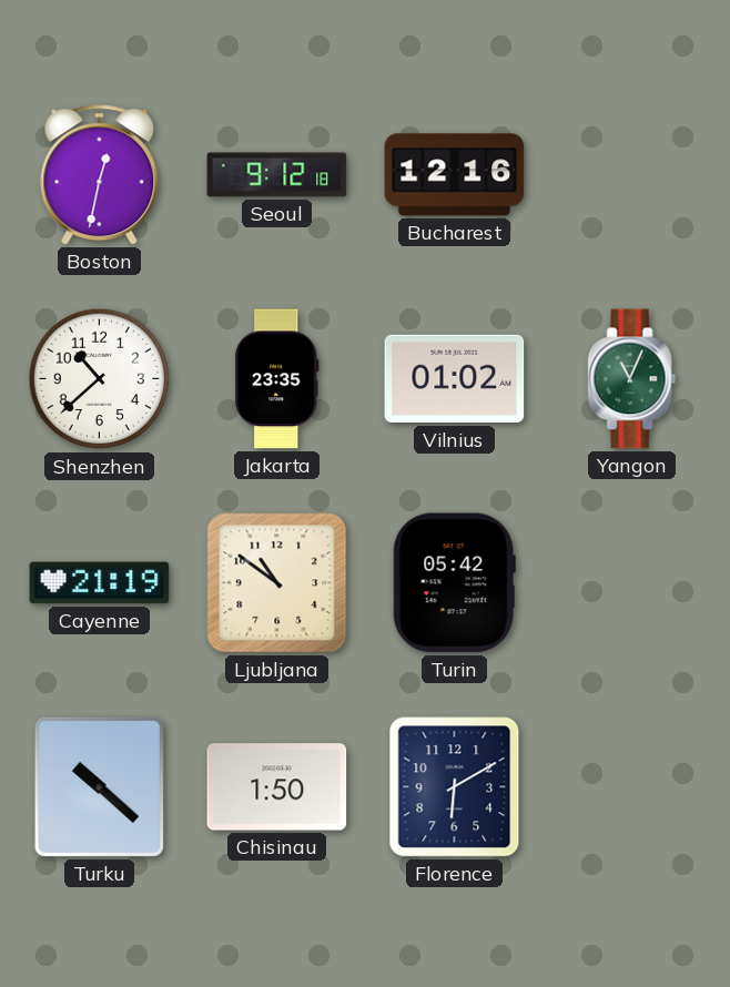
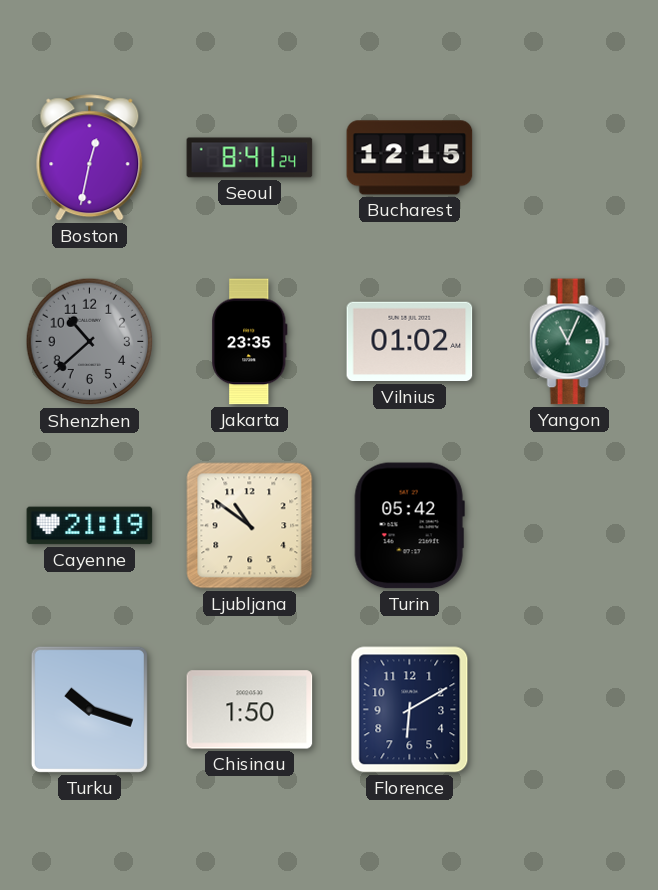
Seoul: 9:12 -> 8:41
Bucharest: 12:16 -> 12:15
Shenzhen dial: white -> grey
Turku: 10:22 -> 10:18
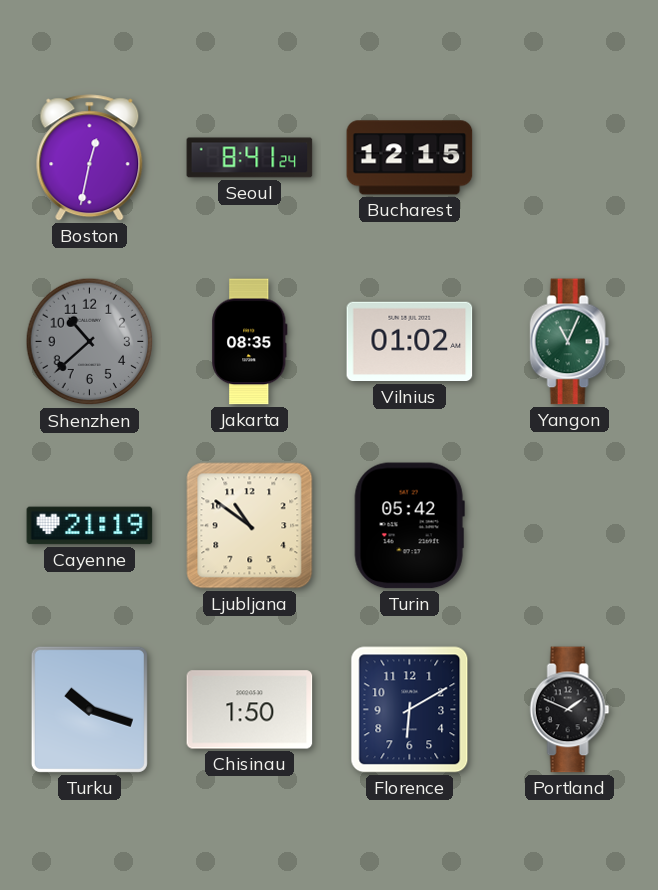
Jakarta: 23:35 -> 08:35
Portland: none -> 1:49
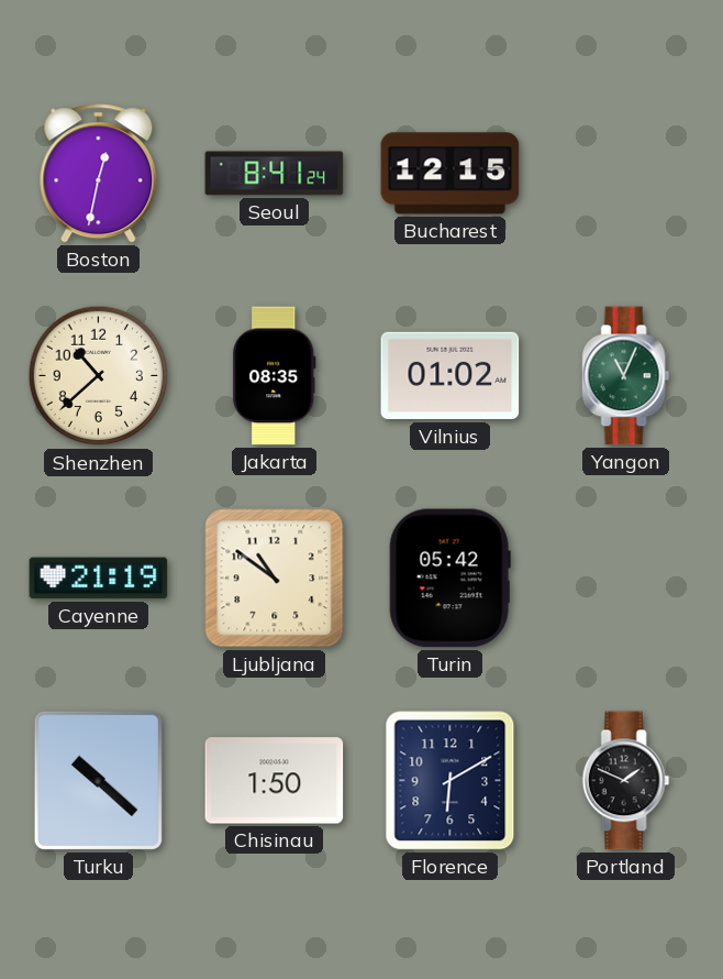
Shenzhen dial: grey -> cream
Turku: 10:18 -> 10:22
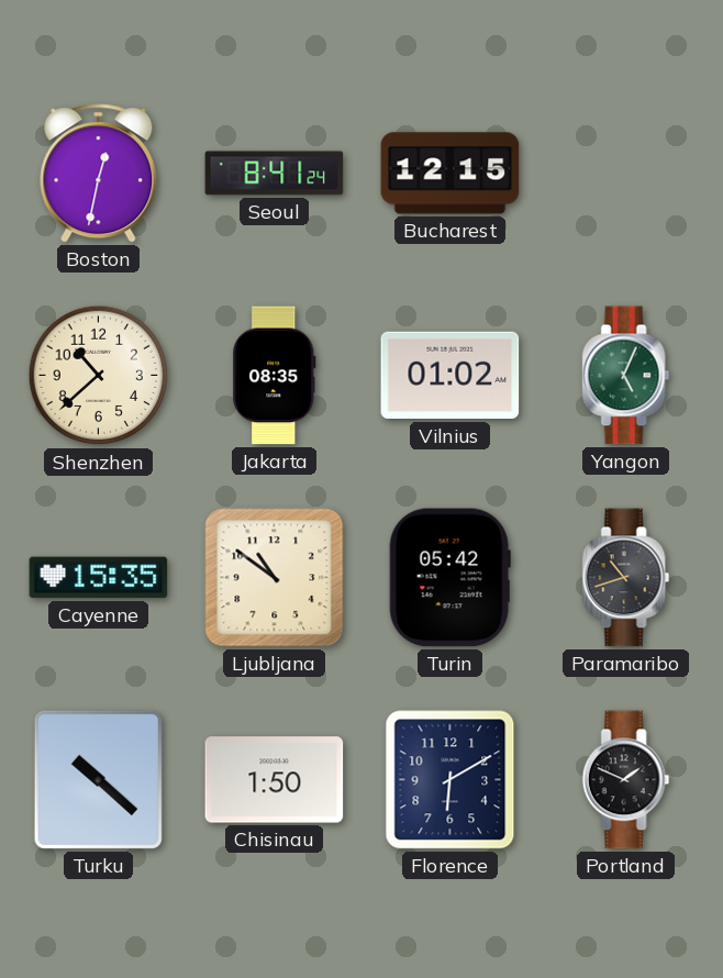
Yangon: 11:04 -> 5:04
Cayenne: 21:19 -> 15:35
Paramaribo: none -> 10:42
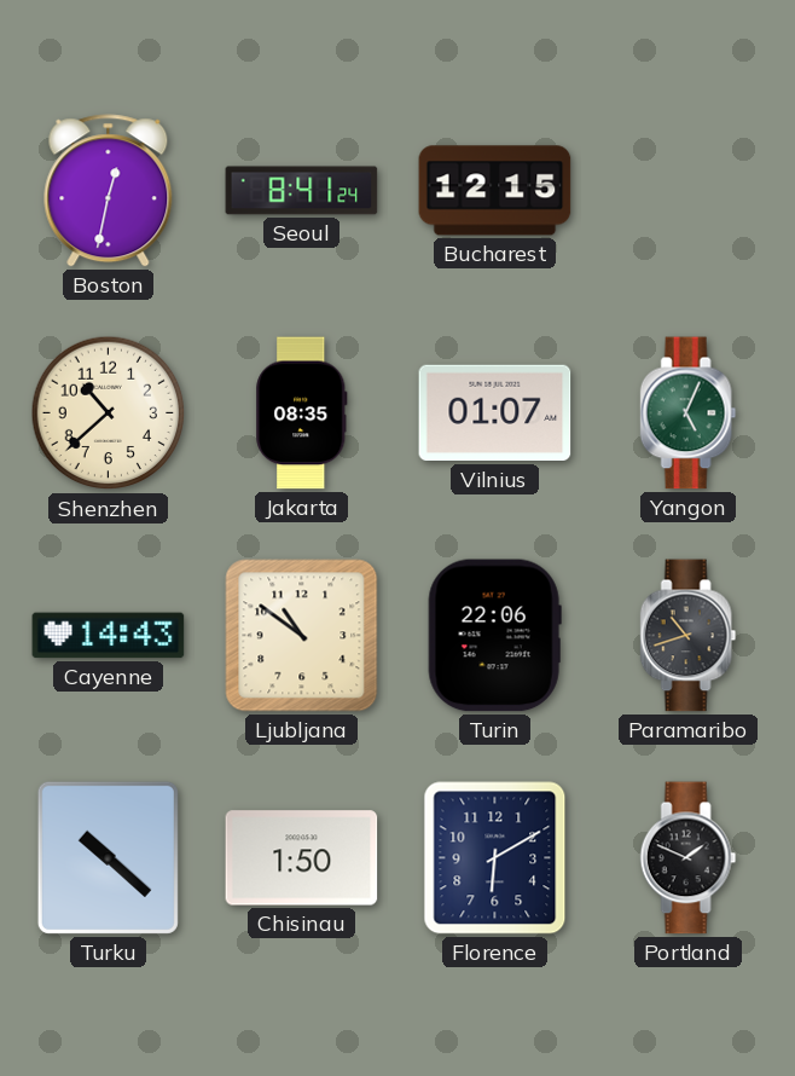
Vilnius: 01:02 -> 01:07
Cayenne: 15:35 -> 14:43
Turin: 05:42 -> 22:06
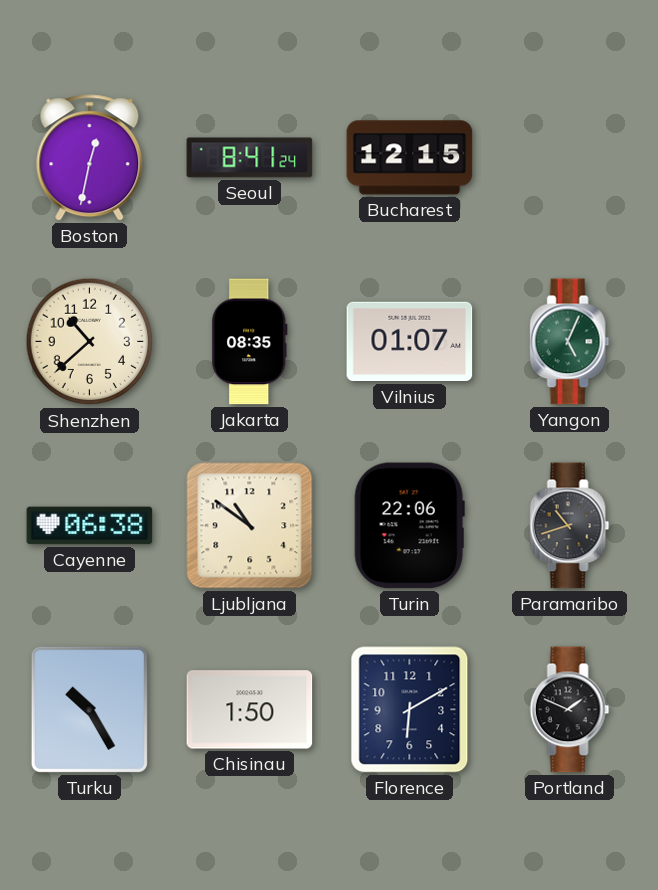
Cayenne: 14:43 -> 06:38
Turku: 10:22 -> 10:25
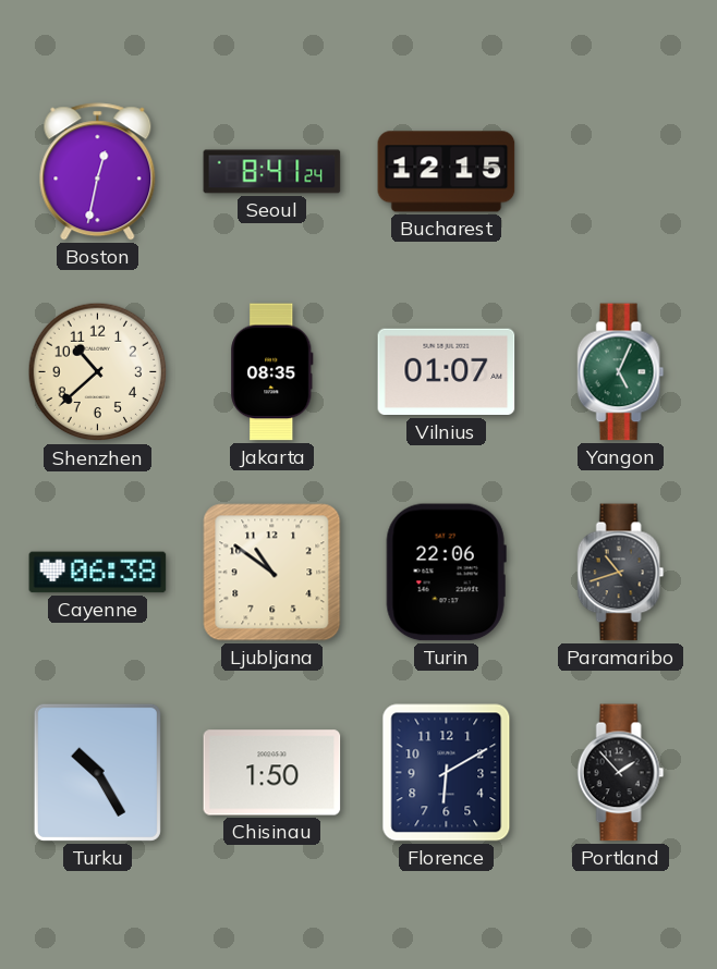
Portland: 1:49 -> 1:53
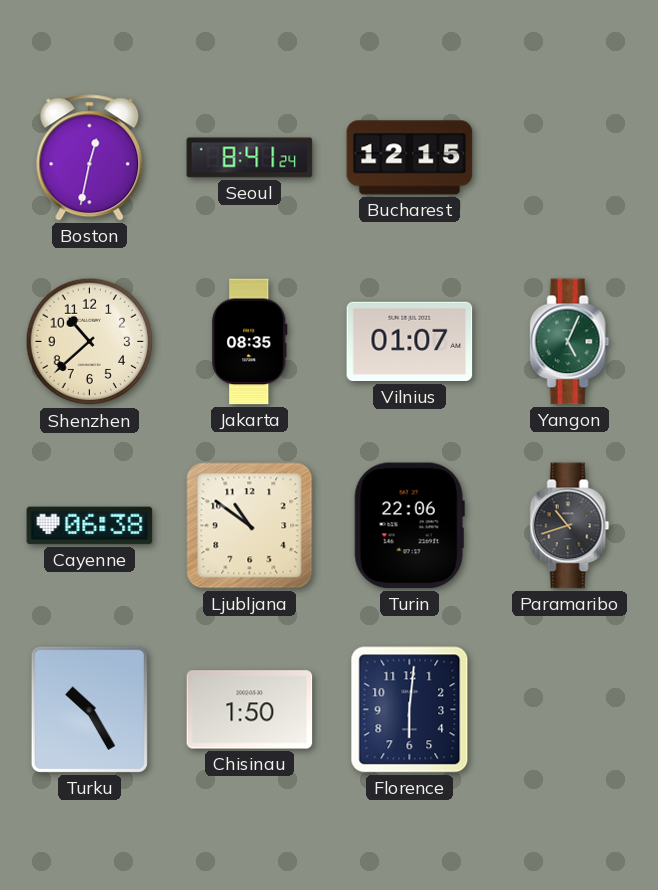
Florence: 6:10 -> 6:01
Portland: 1:53 -> none
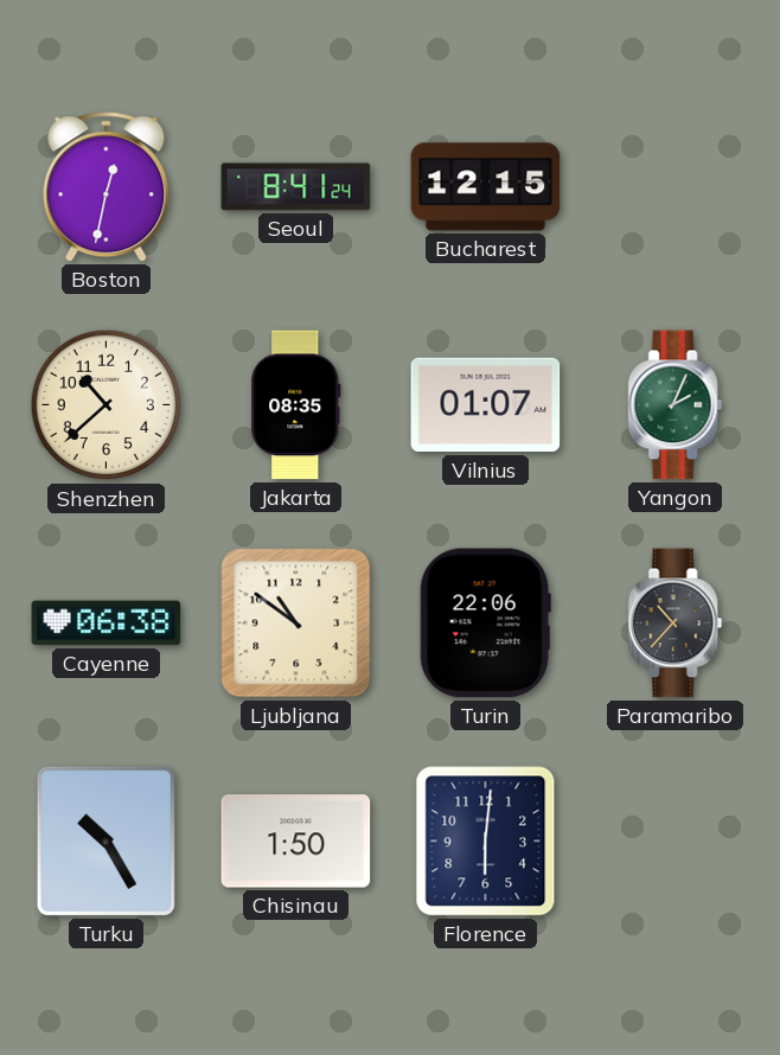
Yangon: 5:04 -> 2:04
Paramaribo: 10:42 -> 10:37
